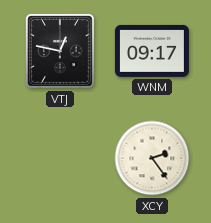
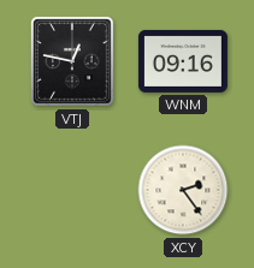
WNM: 09:17 -> 09:16
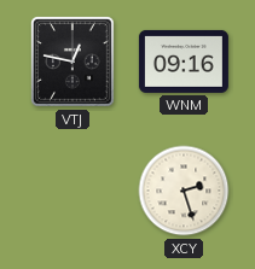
XCY: 2:24 -> 2:27
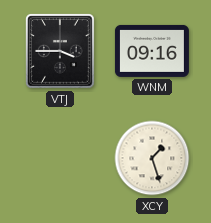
VTJ: 12:47 -> 3:45
XCY: 2:27 -> 1:27
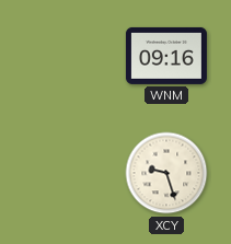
VTJ: 3:45 -> none
XCY: 1:27 -> 9:27
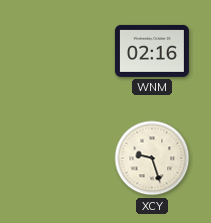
WNM: 09:16 -> 02:16
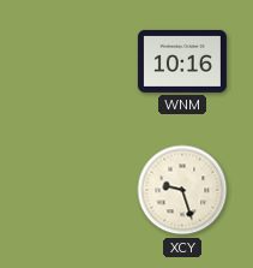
WNM: 02:16 -> 10:16
